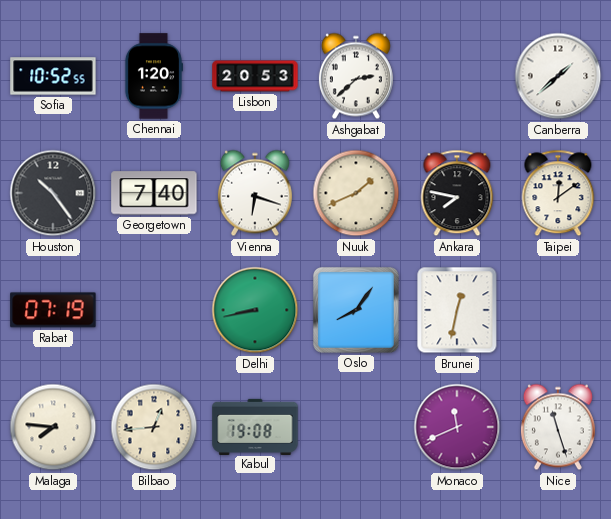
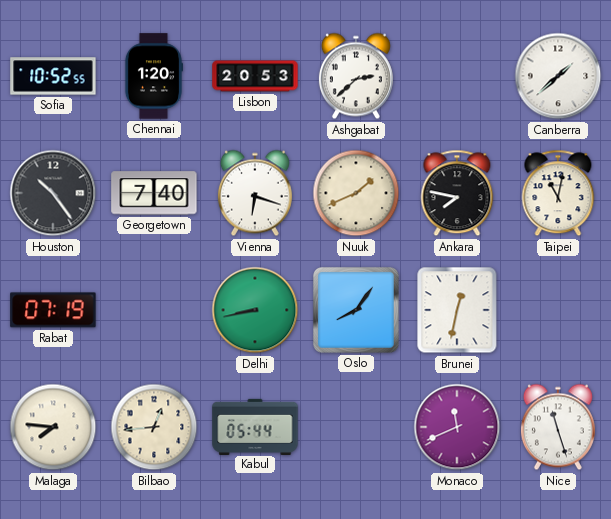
Taipei: 12:09 -> 11:02
Kabul: 19:08 -> 05:44
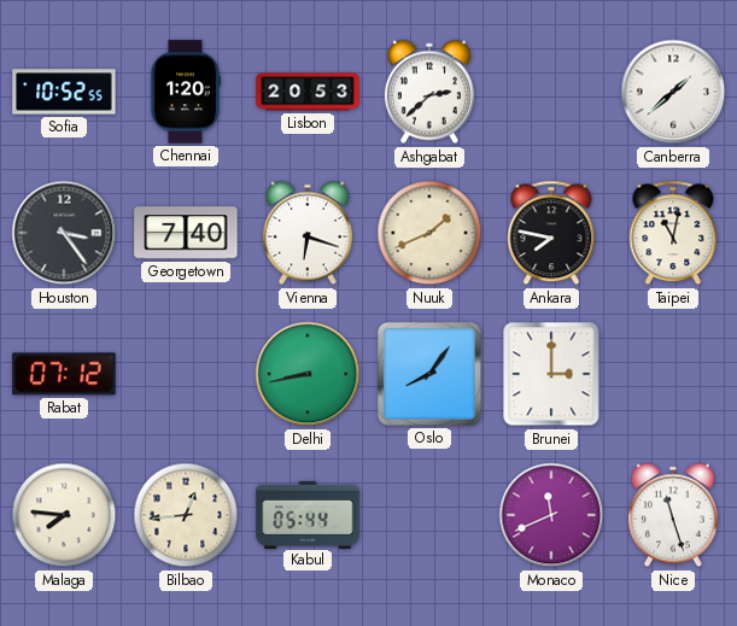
Houston: 10:24 -> 3:24
Rabat: 07:19 -> 07:12
Brunei: 12:32 -> 3:00
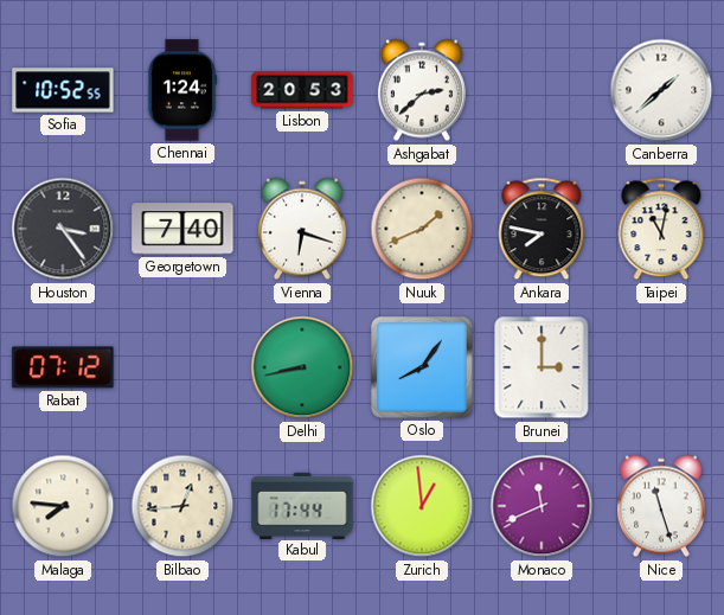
Chennai: 1:20 -> 1:24
Kabul: 05:44 -> 17:44
Zurich: none -> 12:59
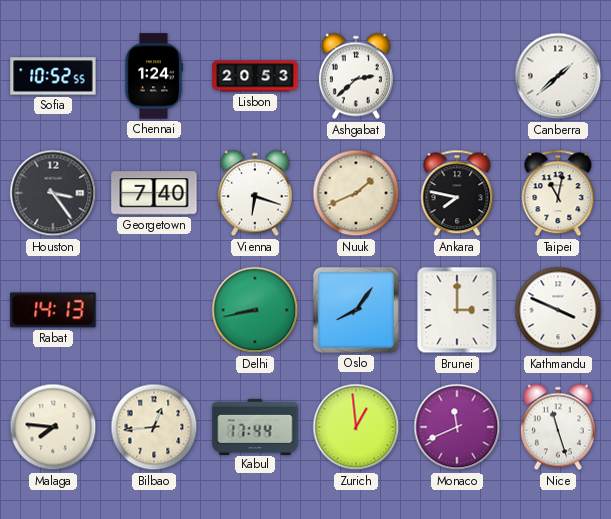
Rabat: 07:12 -> 14:13
Kathmandu: none -> 3:49
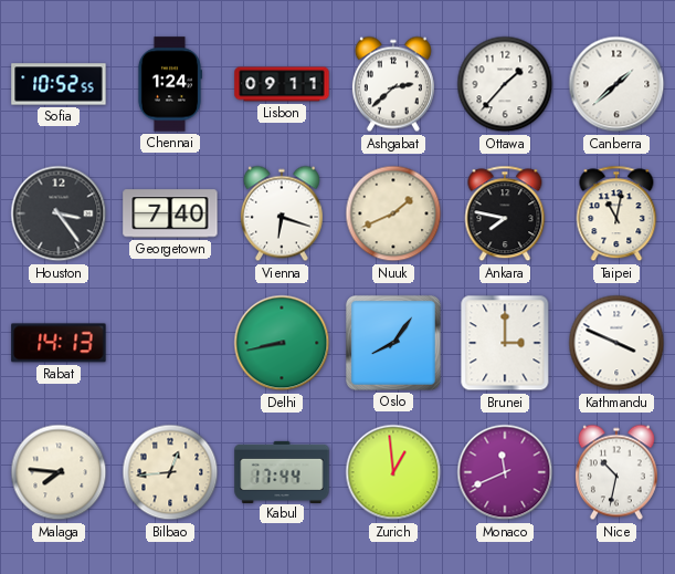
Lisbon: 20:53 -> 09:11
Ottawa: none -> 1:37
Nice: 11:27 -> 10:32
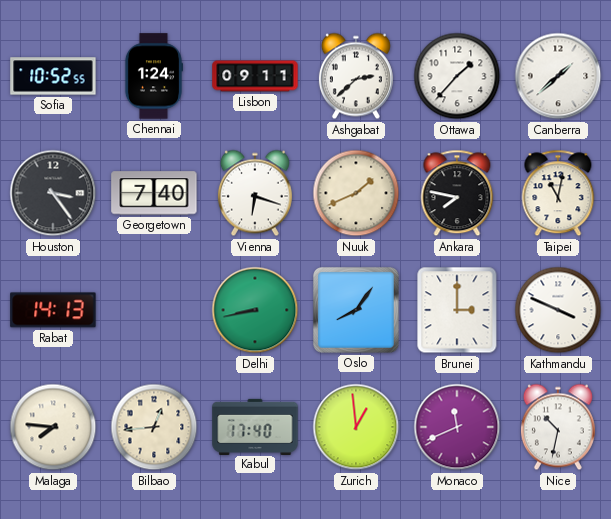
Kabul: 17:44 -> 17:40
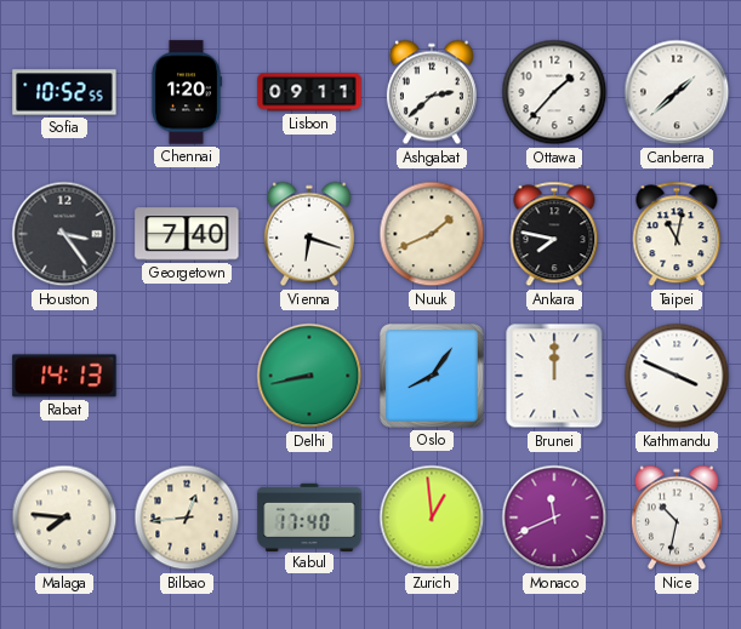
Chennai: 1:24 -> 1:20
Brunei: 3:00 -> 12:00
